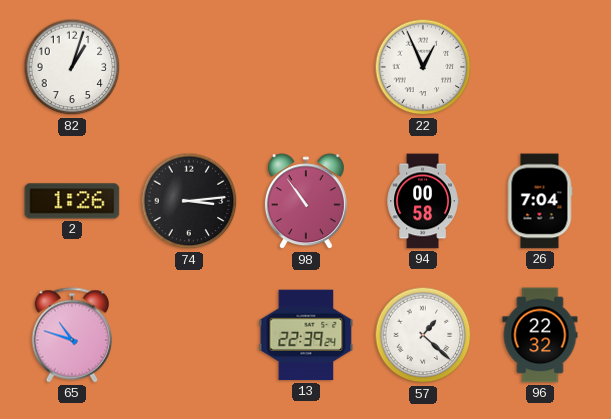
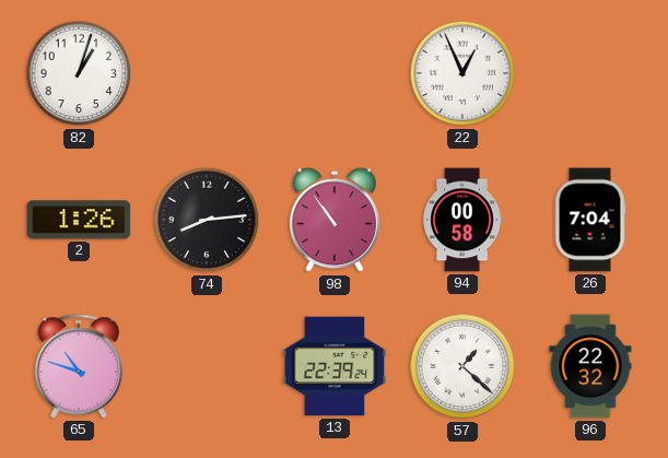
74: 3:14 -> 8:14
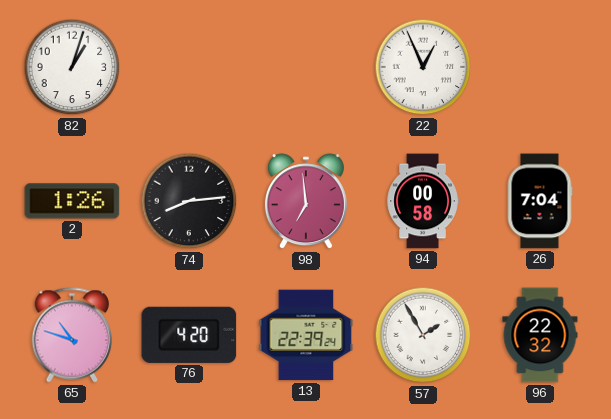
98: 10:54 -> 6:59
76: none -> 4:20
57: 1:22 -> 1:55
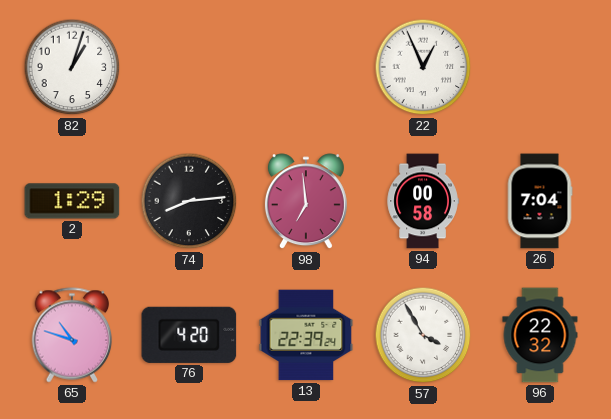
2: 1:26 -> 1:29
57: 1:55 -> 3:55
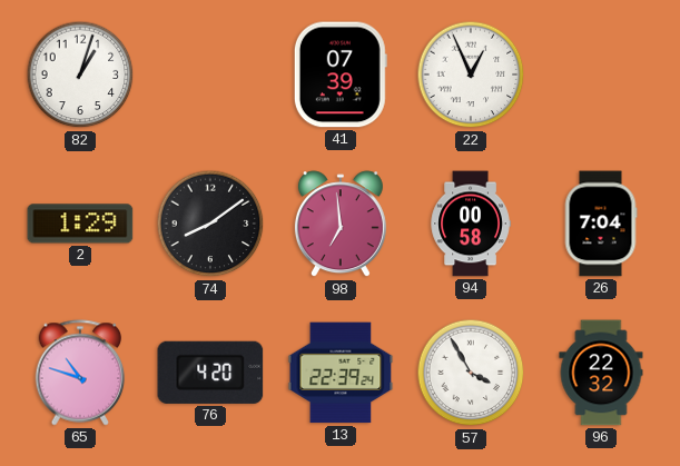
41: none -> 07:39
74: 8:14 -> 8:09
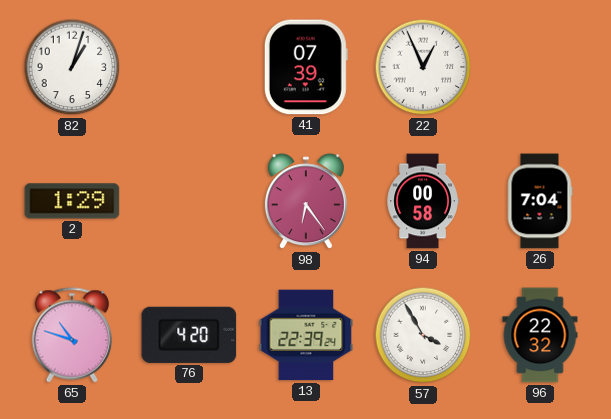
74: 8:09 -> none
98: 6:59 -> 6:24
